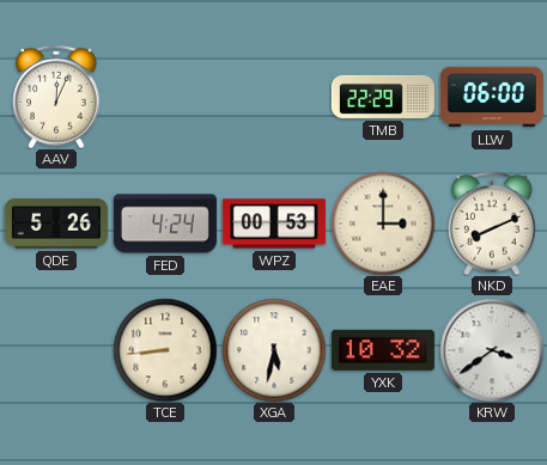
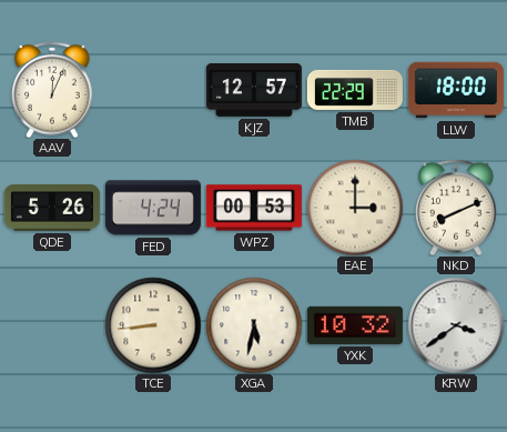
KJZ: none -> 12:57
LLW: 06:00 -> 18:00
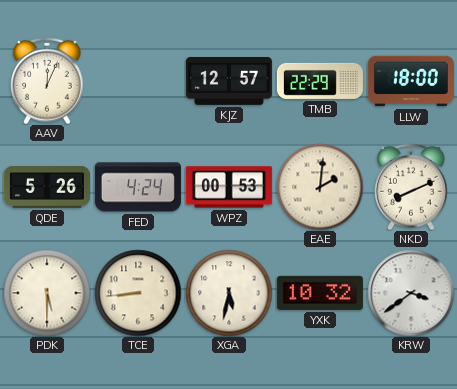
EAE: 3:00 -> 2:01
PDK: none -> 5:30
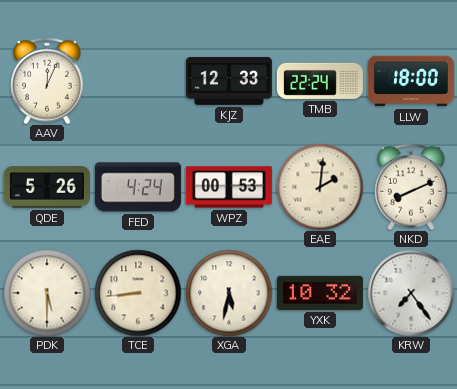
KJZ: 12:57 -> 12:33
TMB: 22:29 -> 22:24
KRW: 3:39 -> 7:24
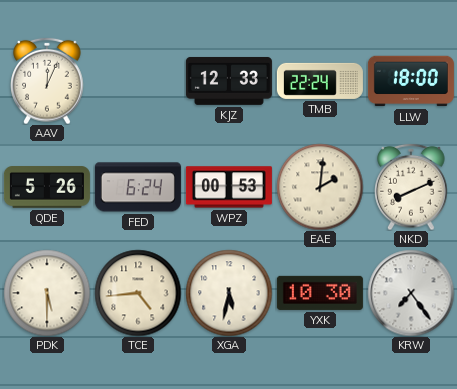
FED: 4:24 -> 6:24
TCE: 8:44 -> 4:44
YXK: 10:32 -> 10:30
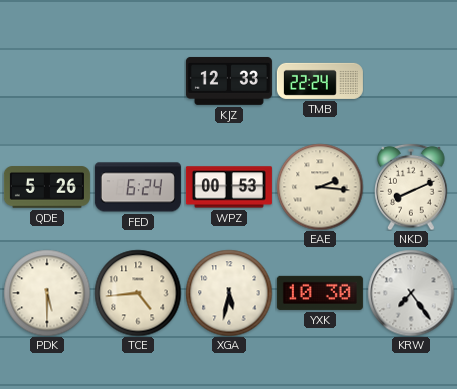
AAV: 12:04 -> none
LLW: 18:00 -> none
EAE: 2:01 -> 2:16
